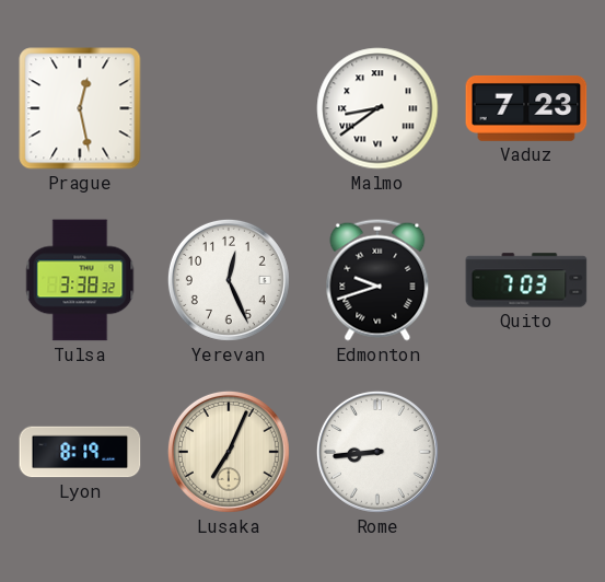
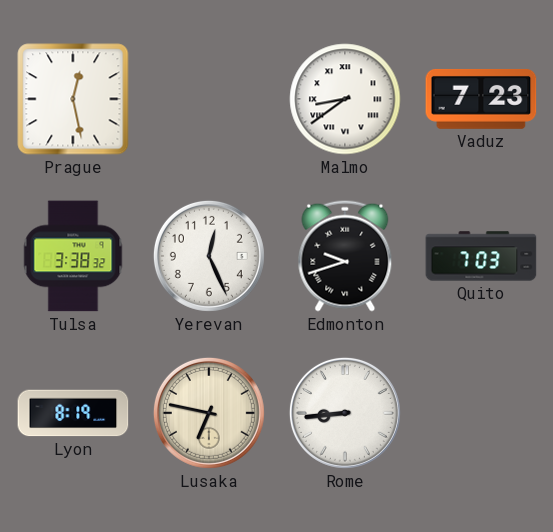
Lusaka: 7:04 -> 6:47
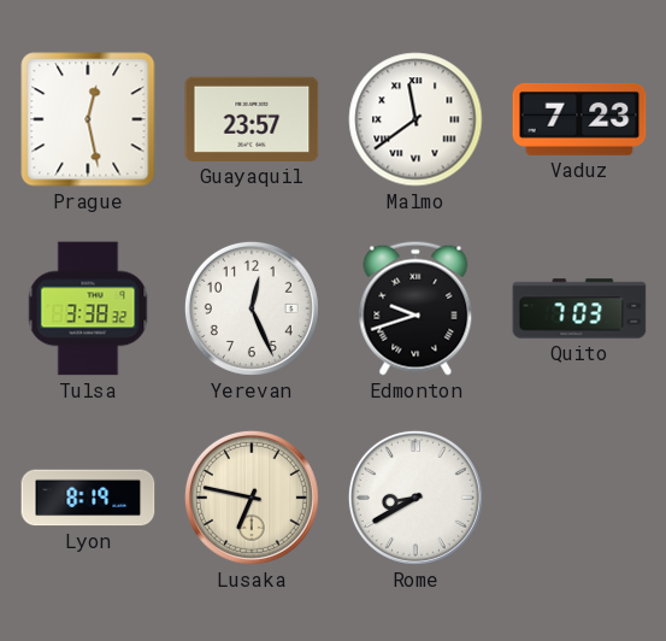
Guayaquil: none -> 23:57
Malmo: 8:39 -> 11:39
Rome: 8:44 -> 8:40
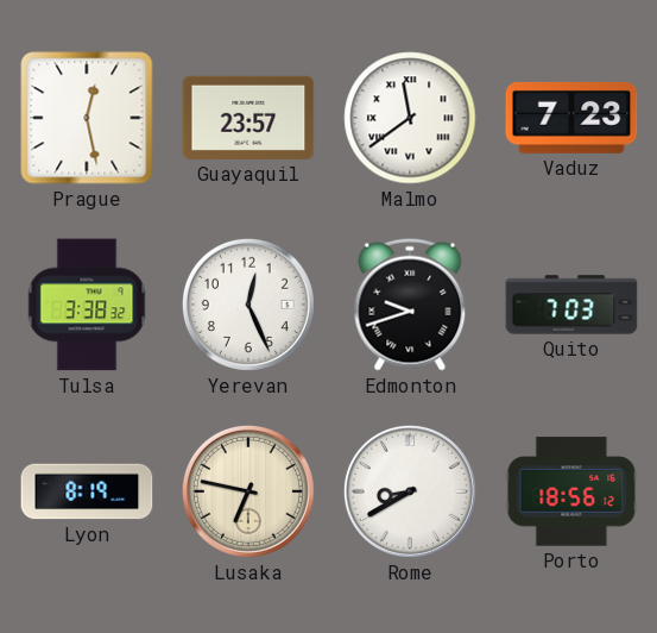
Porto: none -> 18:56
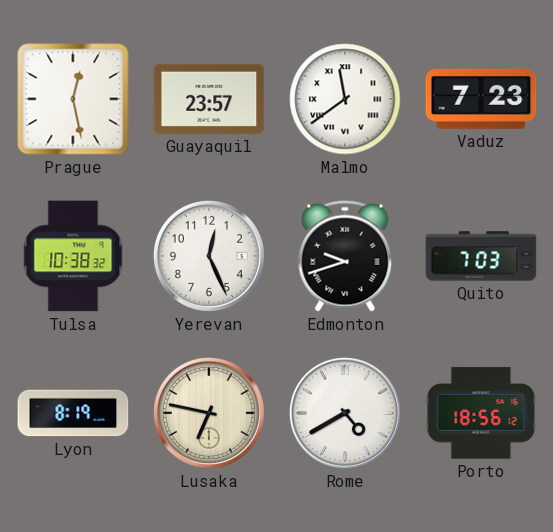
Tulsa: 3:38 -> 10:38
Rome: 8:40 -> 4:40
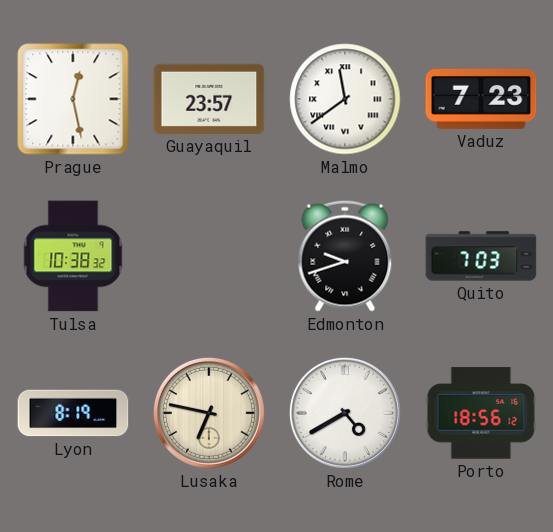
Yerevan: 12:26 -> none
